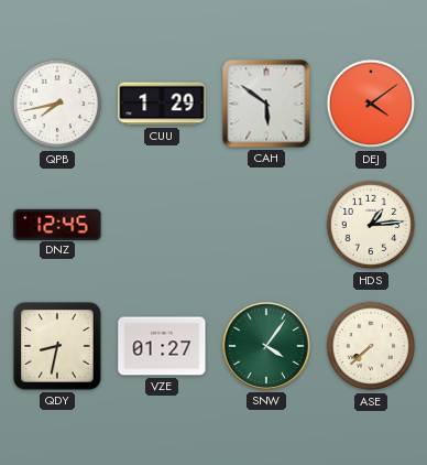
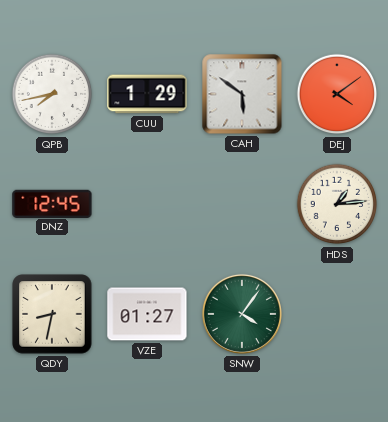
ASE: 7:38 -> none
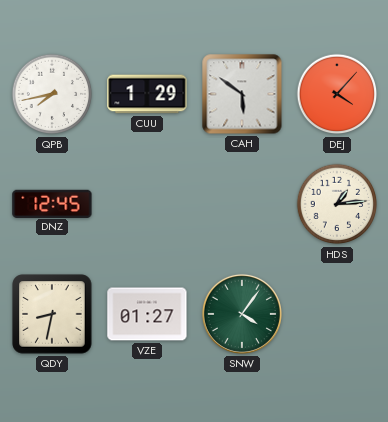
DEJ: 4:09 -> 4:07
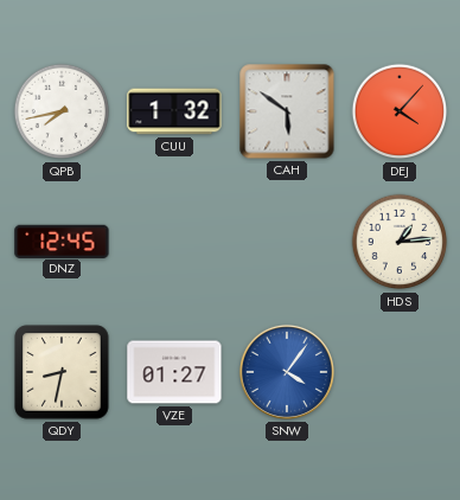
CUU: 1:29 -> 1:32
SNW dial: green -> blue
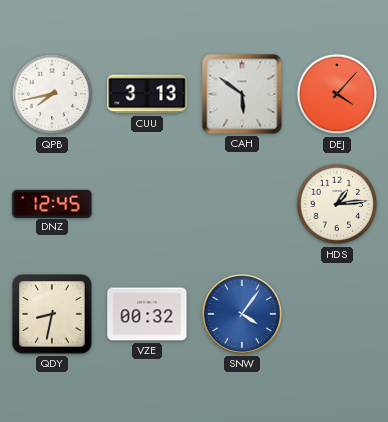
CUU: 1:32 -> 3:13
VZE: 01:27 -> 00:32
